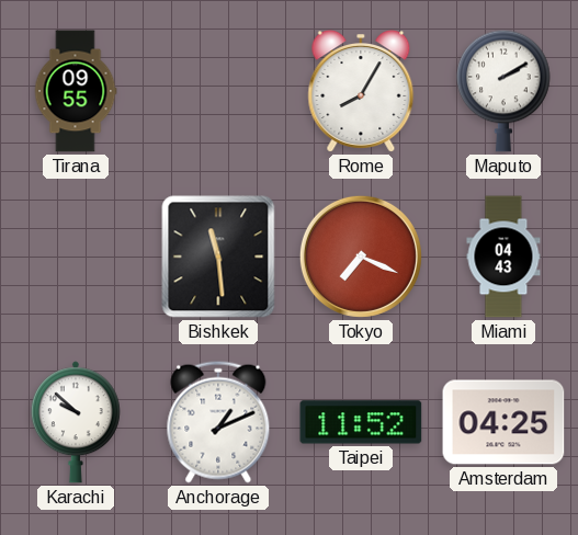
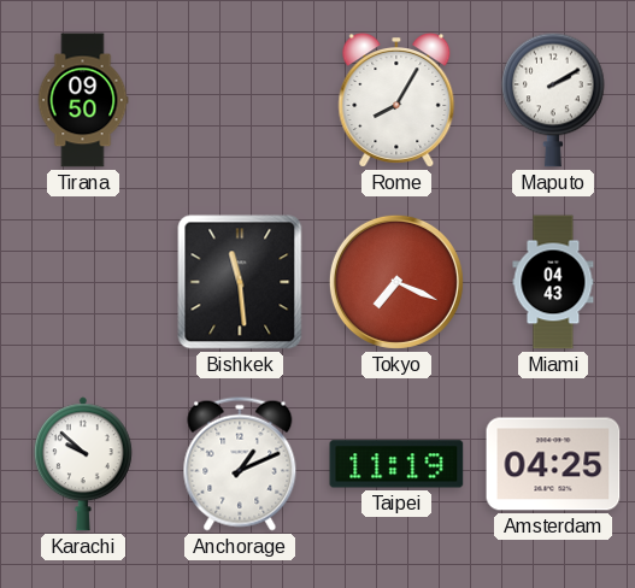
Tirana: 09:55 -> 09:50
Taipei: 11:52 -> 11:19
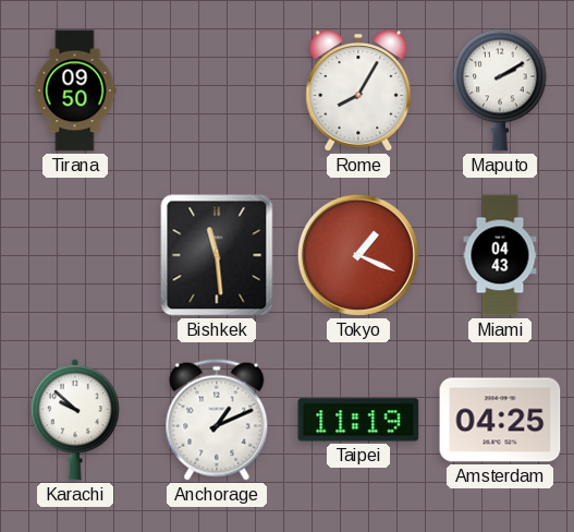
Tokyo: 7:19 -> 1:19
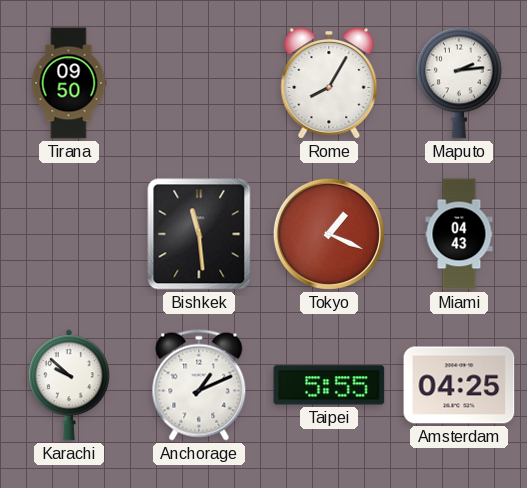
Maputo: 2:10 -> 2:14
Taipei: 11:19 -> 5:55
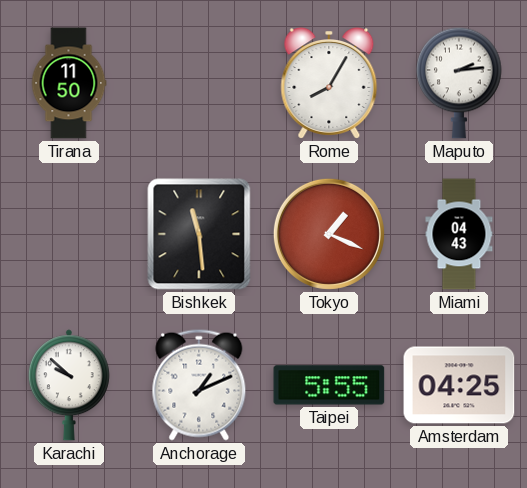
Tirana: 09:50 -> 11:50
